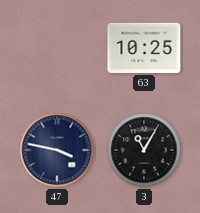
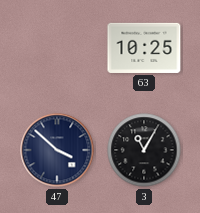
47: 3:47 -> 3:52
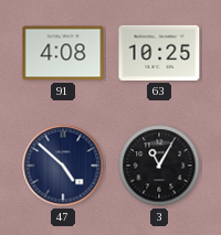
91: none -> 4:08
47: 3:52 -> 4:52
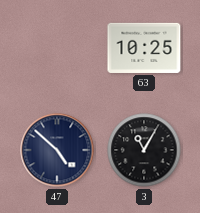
91: 4:08 -> none
